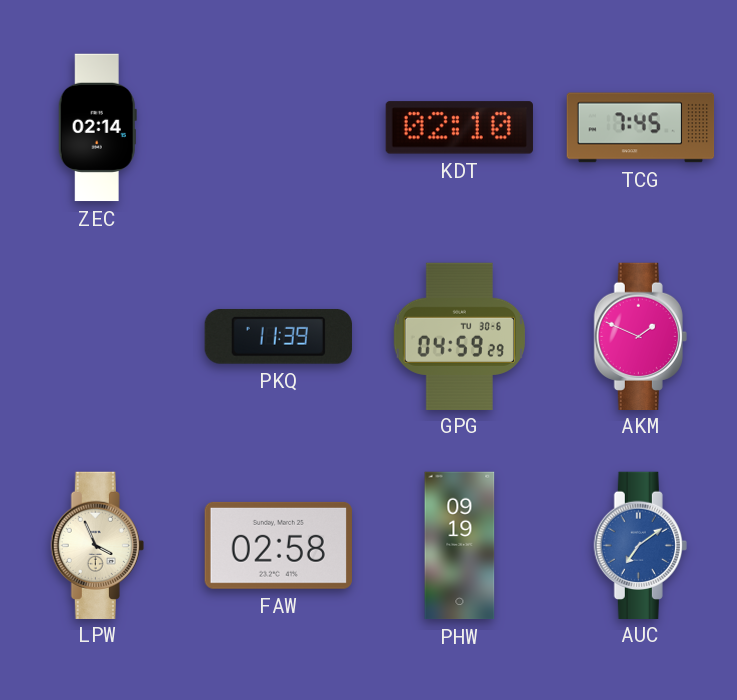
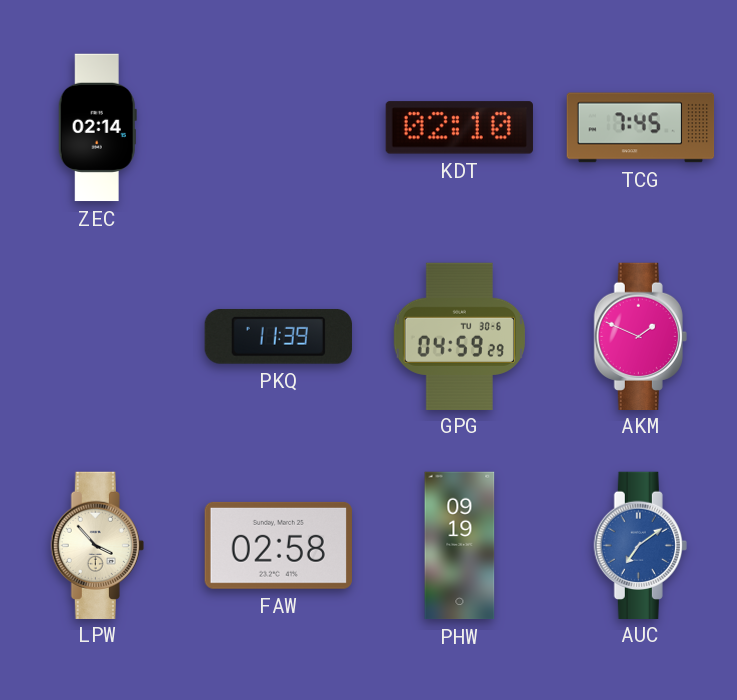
LPW: 3:56 -> 3:53
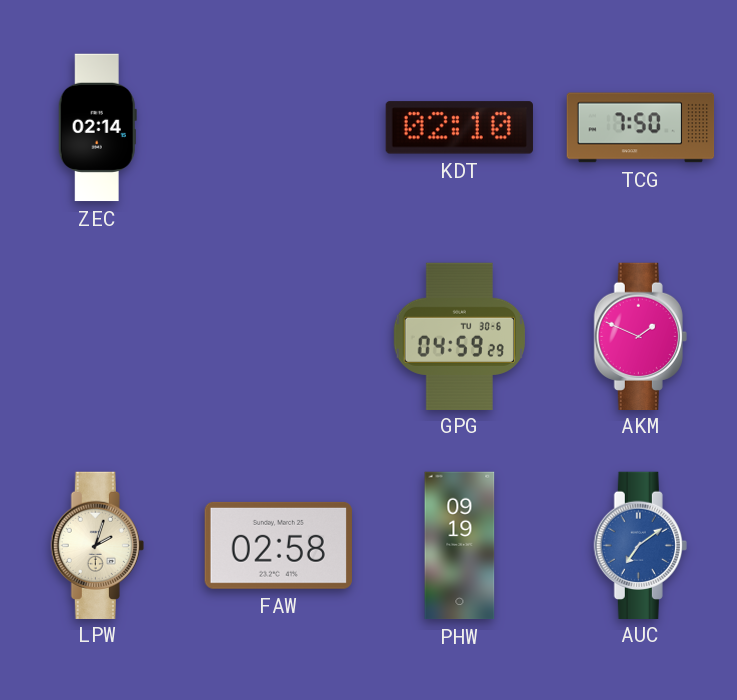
TCG: 7:45 -> 7:50
PKQ: 11:39 -> none
LPW: 3:53 -> 2:03
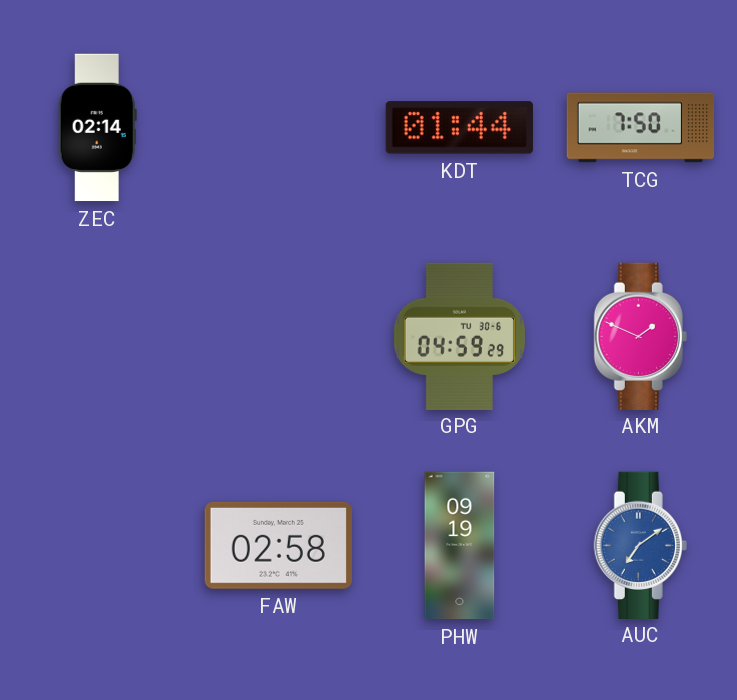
KDT: 02:10 -> 01:44
LPW: 2:03 -> none
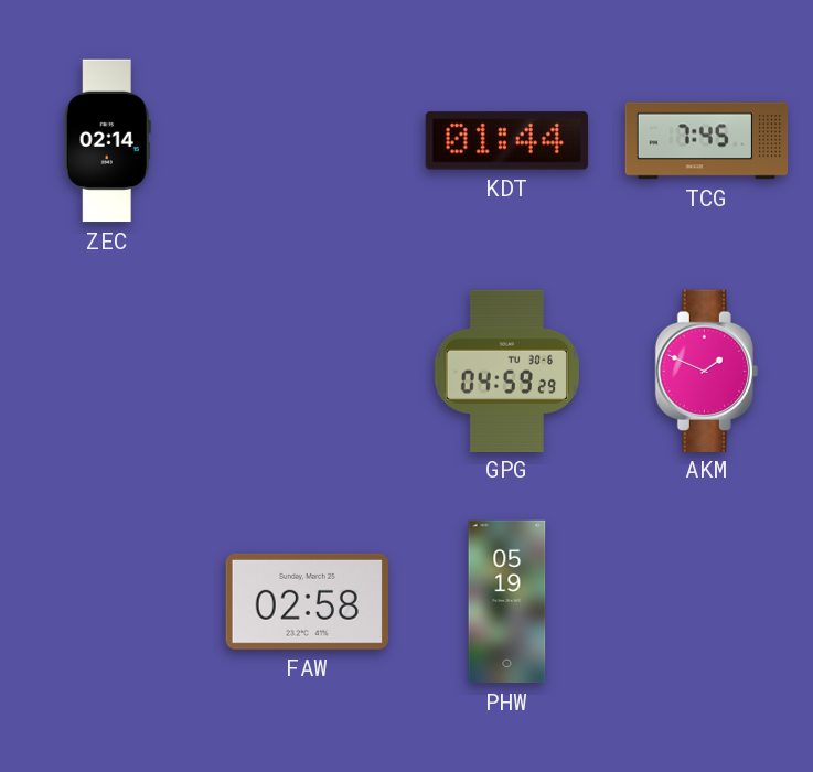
TCG: 7:50 -> 7:45
PHW: 09:19 -> 05:19
AUC: 7:09 -> none
